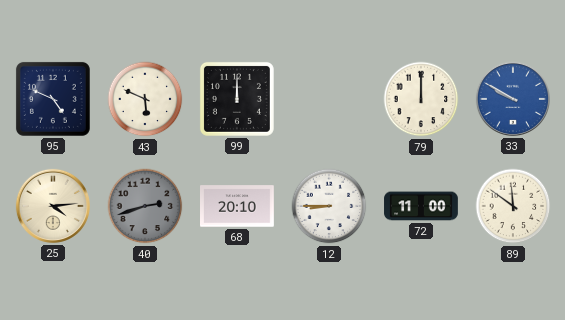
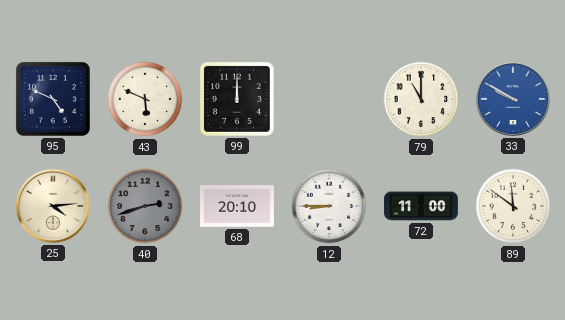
79: 12:00 -> 11:00
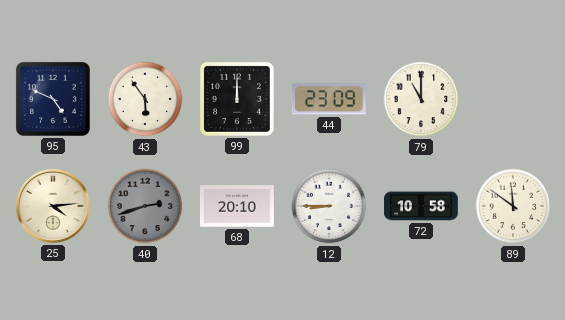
43: 5:49 -> 5:54
44: none -> 23:09
33: 9:50 -> none
72: 11:00 -> 10:58
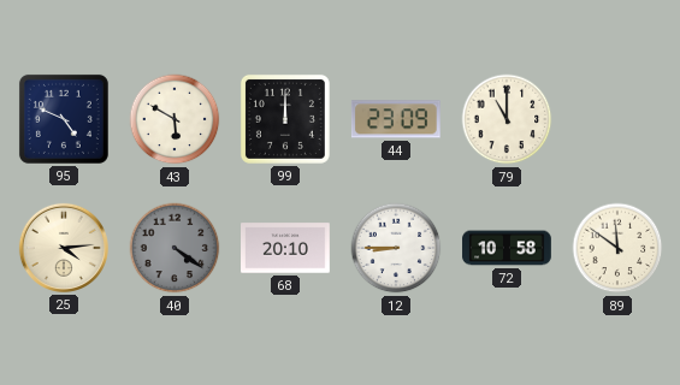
43: 5:54 -> 5:50
40: 2:42 -> 4:21
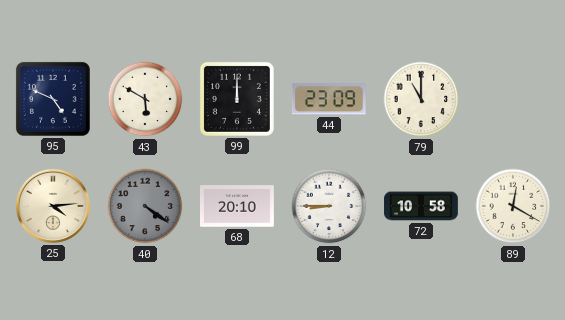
89: 11:51 -> 12:20
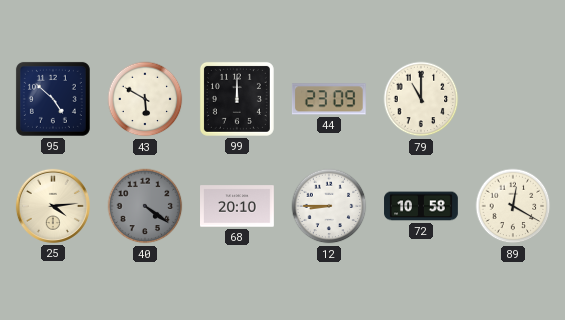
95: 4:49 -> 4:52
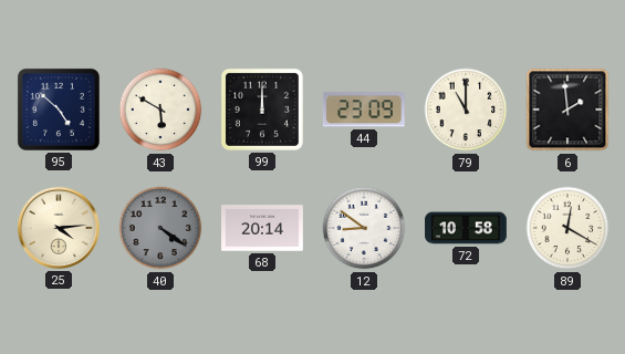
6: none -> 1:59
68: 20:10 -> 20:14
12: 8:45 -> 8:51
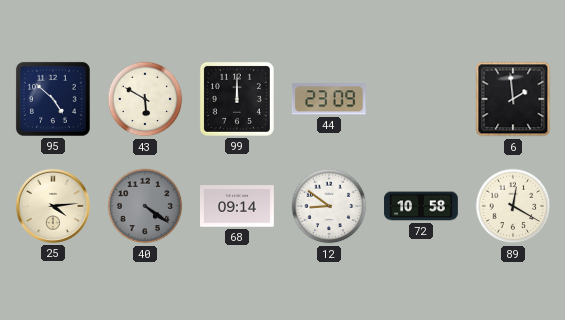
79: 11:00 -> none
68: 20:14 -> 09:14
